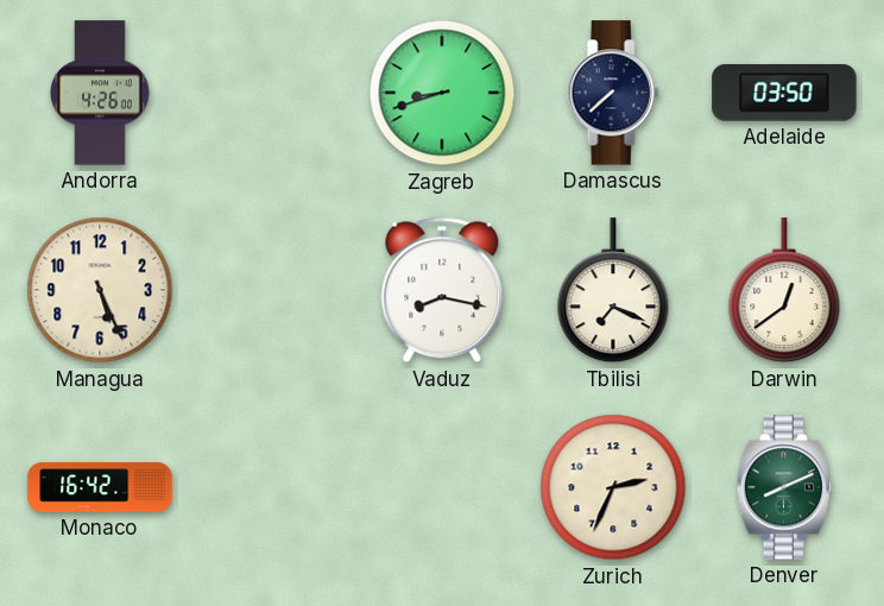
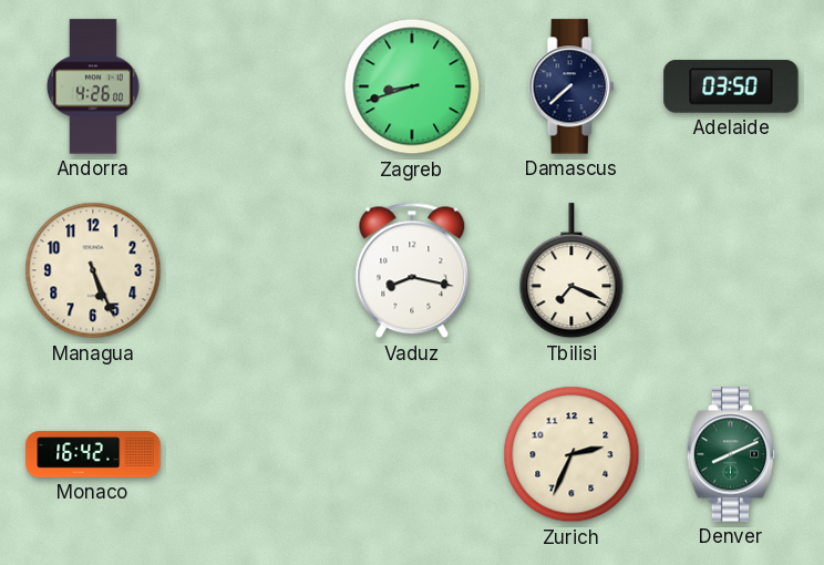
Darwin: 12:39 -> none
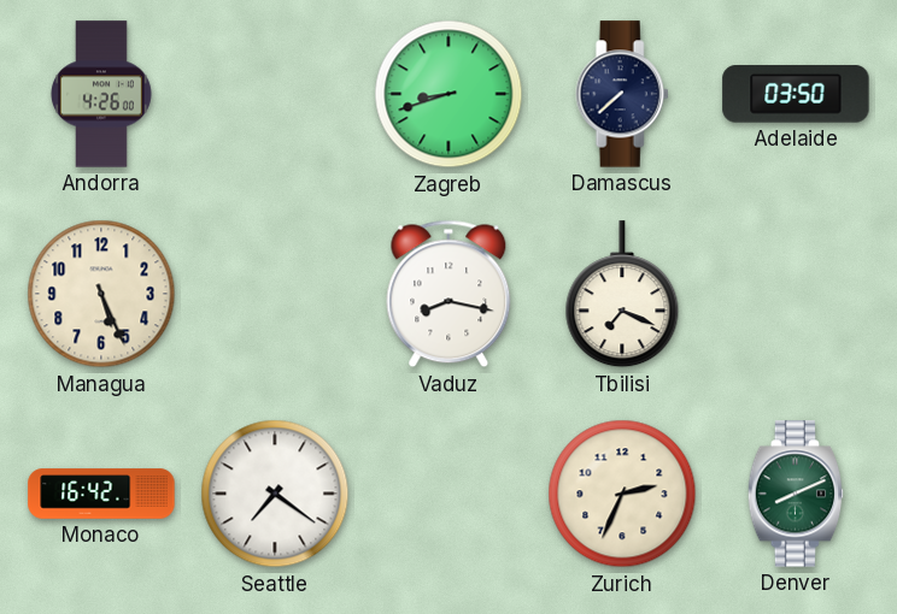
Seattle: none -> 7:21
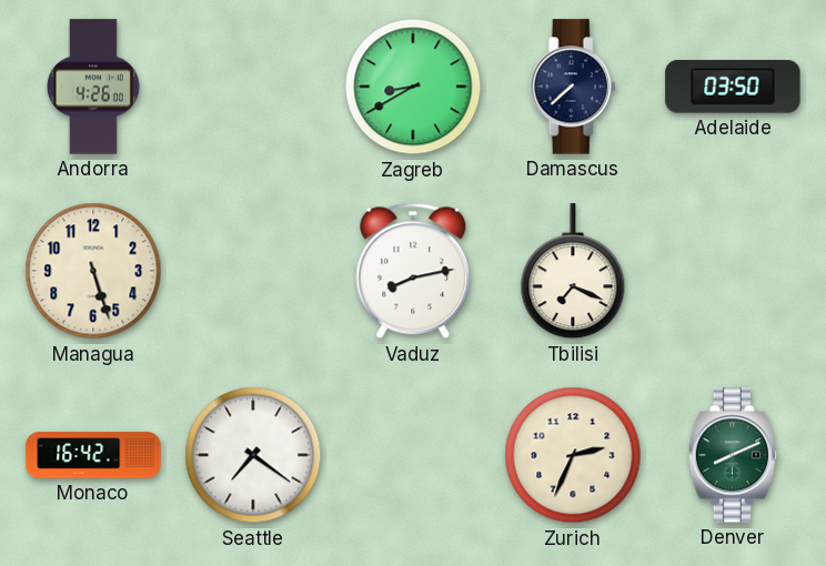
Zagreb: 8:42 -> 8:40
Managua: 5:26 -> 5:27
Vaduz: 8:17 -> 8:13
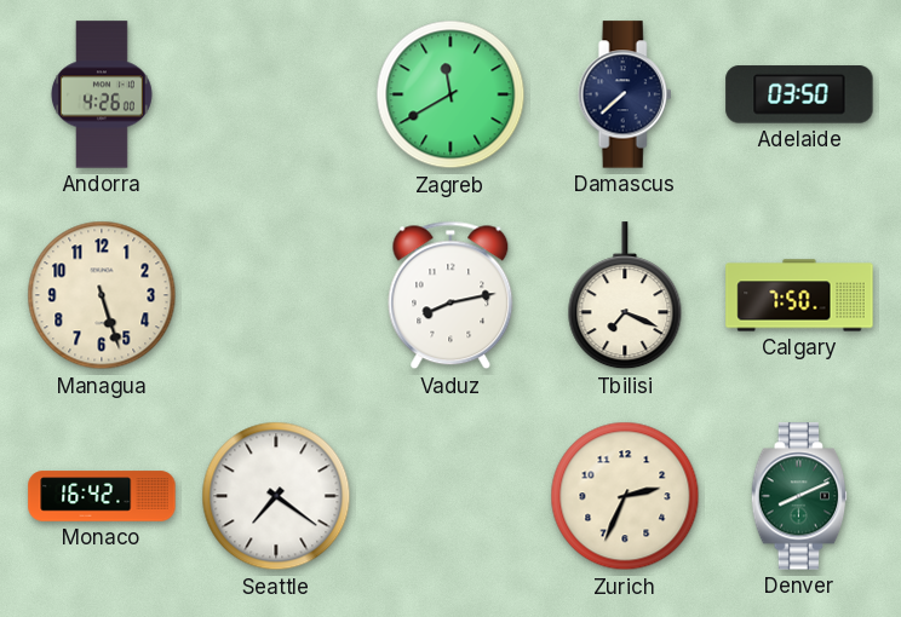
Zagreb: 8:40 -> 11:40
Calgary: none -> 7:50
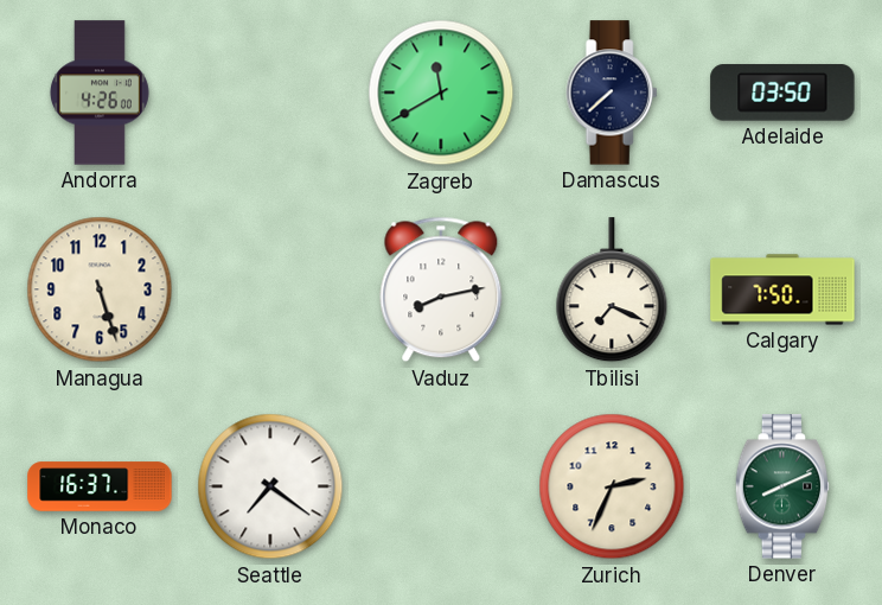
Monaco: 16:42 -> 16:37
